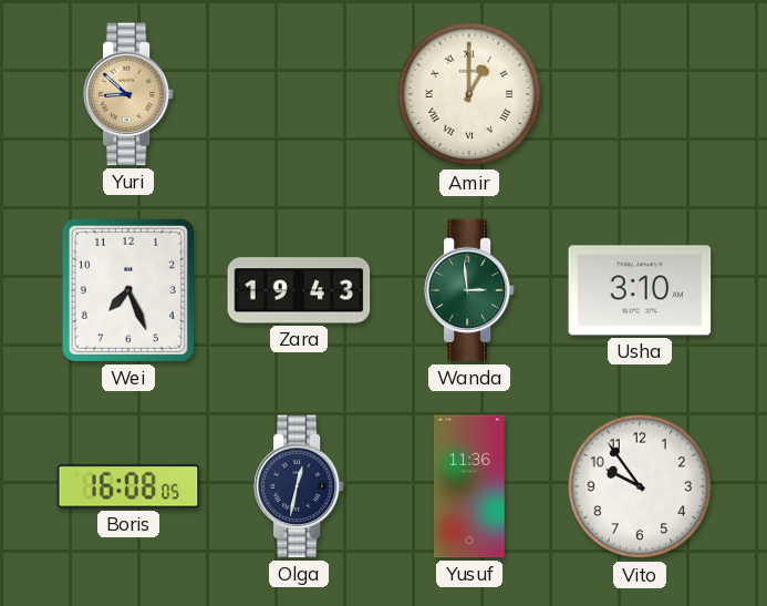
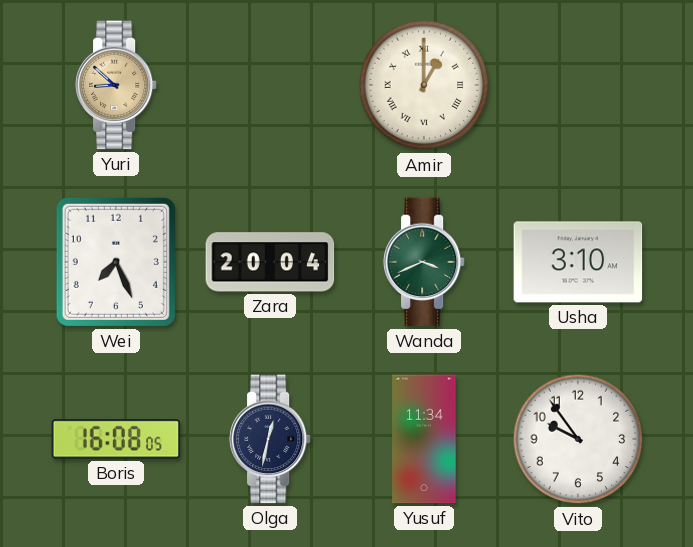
Zara: 19:43 -> 20:04
Wanda: 2:59 -> 3:41
Yusuf: 11:36 -> 11:34
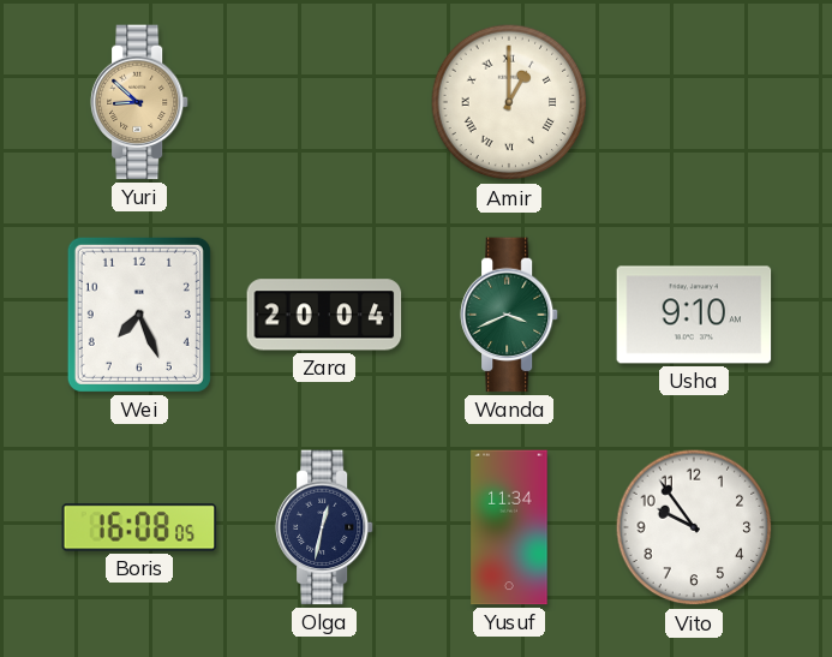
Usha: 3:10 -> 9:10
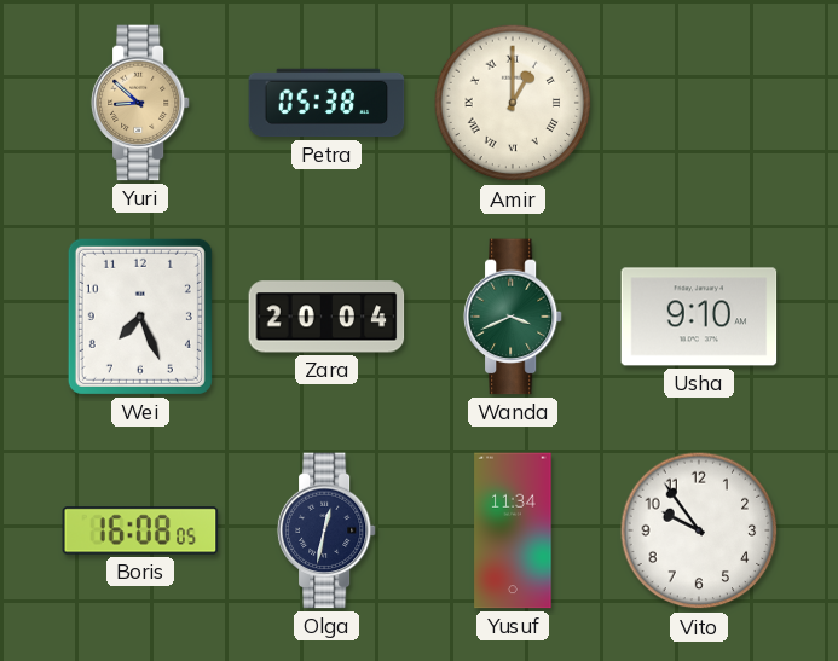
Petra: none -> 05:38
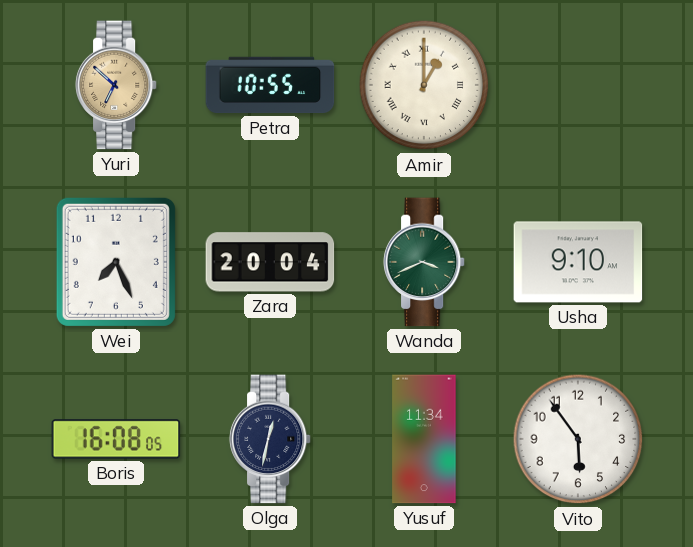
Yuri: 8:52 -> 6:52
Petra: 05:38 -> 10:55
Vito: 9:54 -> 5:54
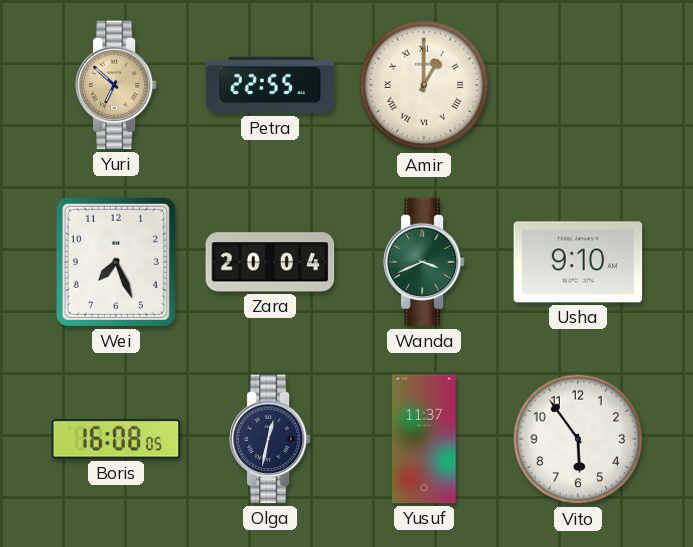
Petra: 10:55 -> 22:55
Yusuf: 11:34 -> 11:37
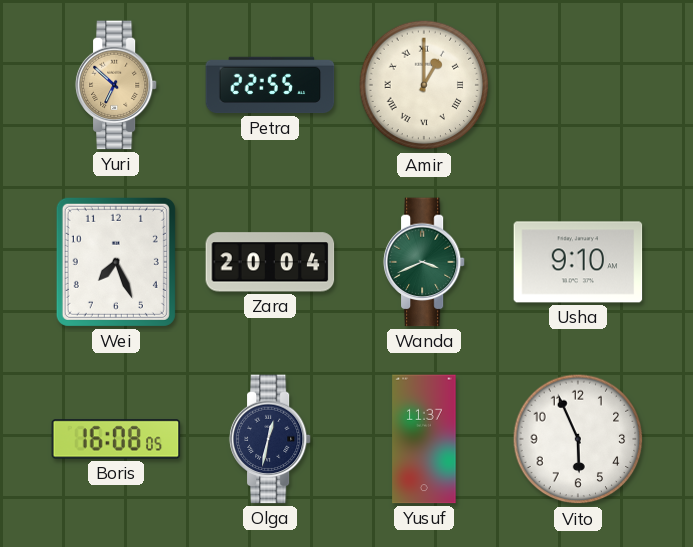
Vito: 5:54 -> 5:56
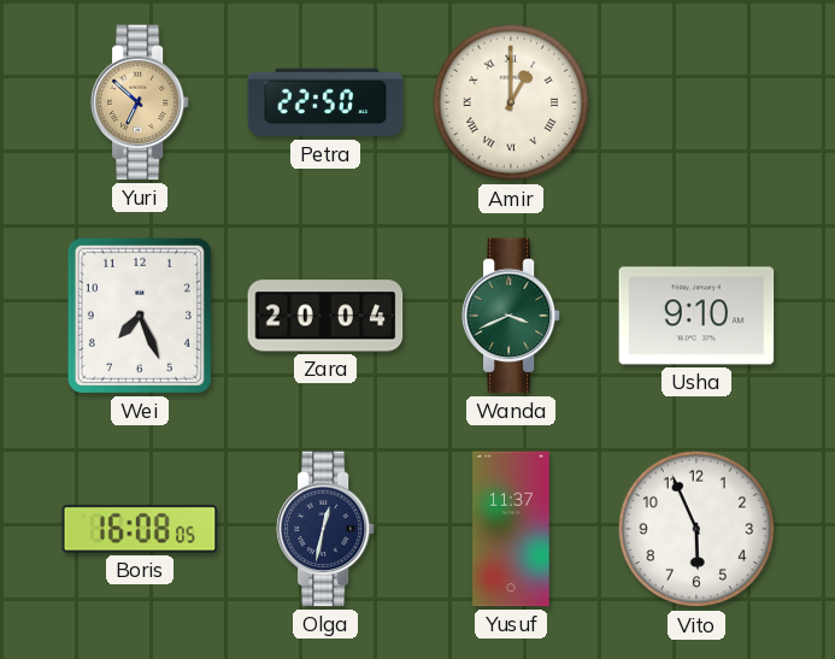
Petra: 22:55 -> 22:50
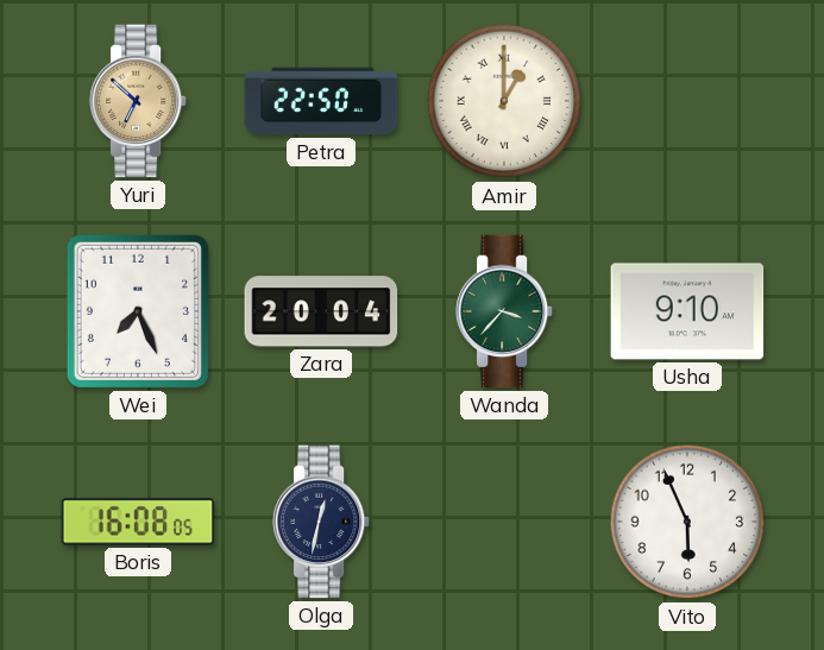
Wanda: 3:41 -> 3:37
Yusuf: 11:37 -> none
